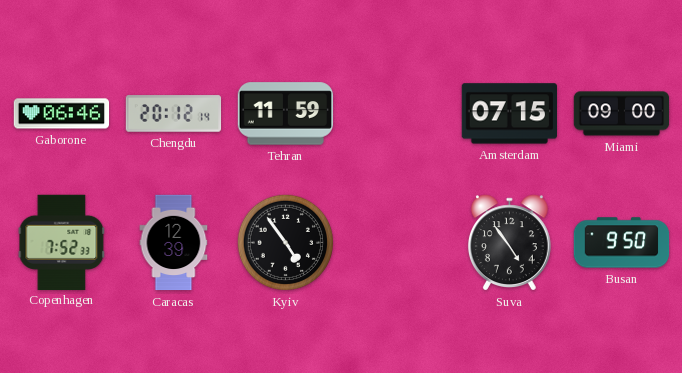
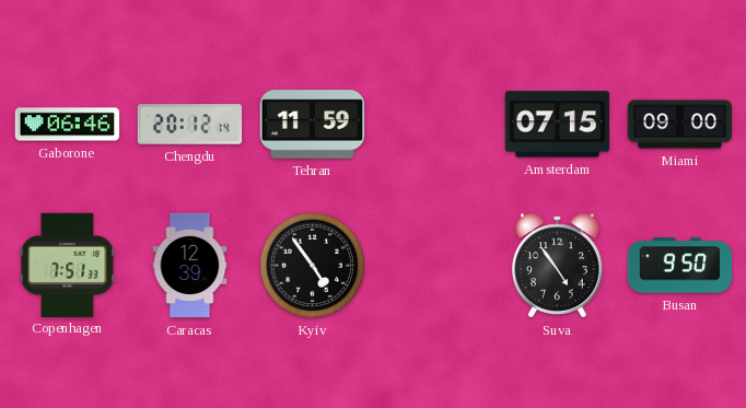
Copenhagen: 7:52 -> 7:51
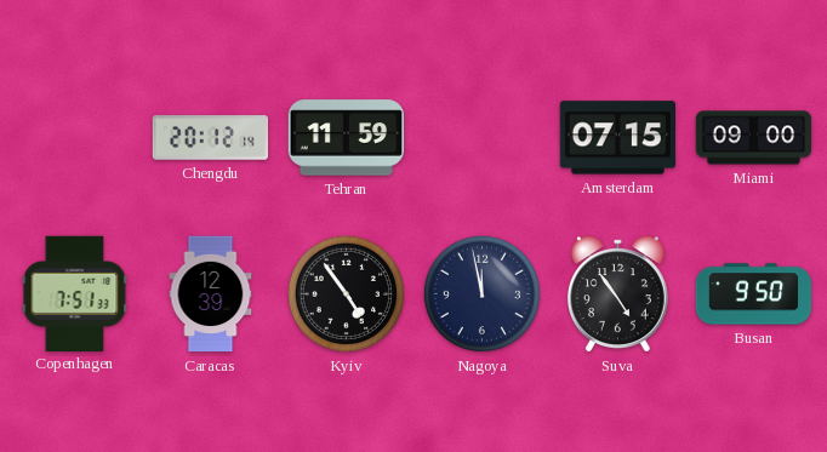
Gaborone: 06:46 -> none
Nagoya: none -> 11:58
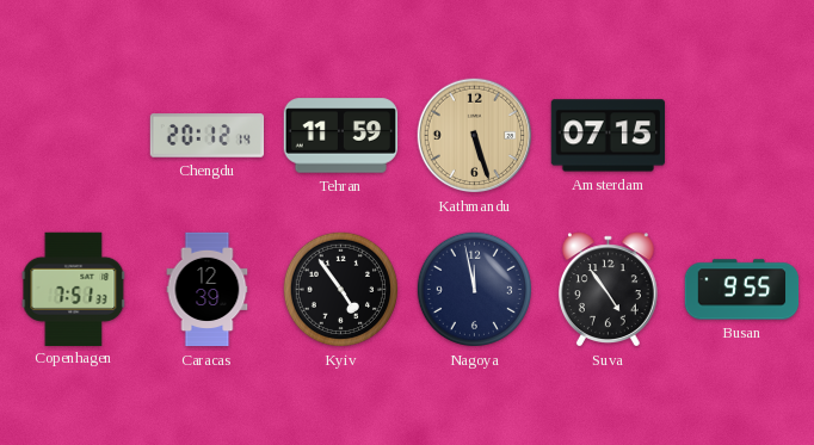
Kathmandu: none -> 5:27
Miami: 09:00 -> none
Busan: 9:50 -> 9:55
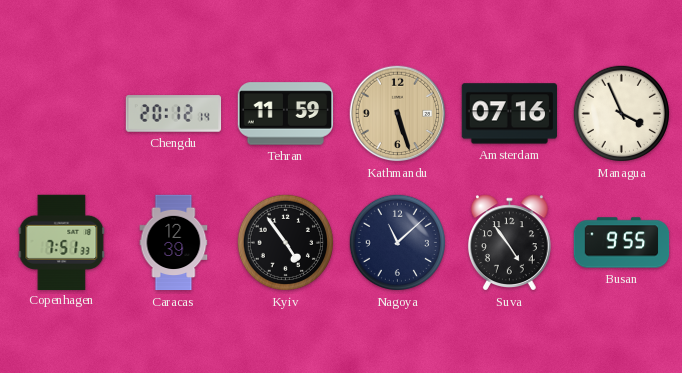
Amsterdam: 07:15 -> 07:16
Managua: none -> 3:56
Nagoya: 11:58 -> 11:08
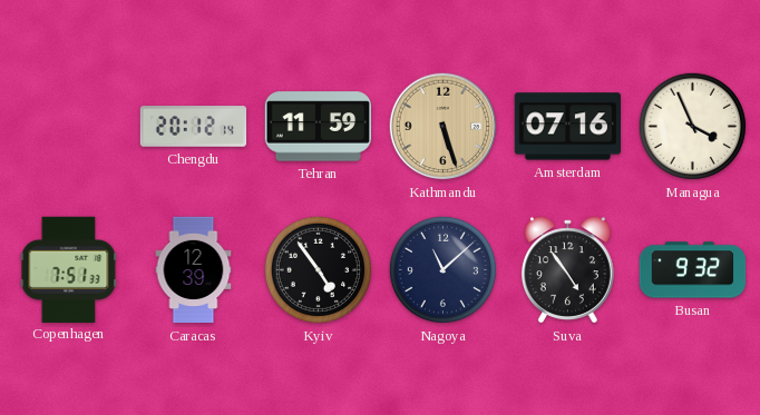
Busan: 9:55 -> 9:32
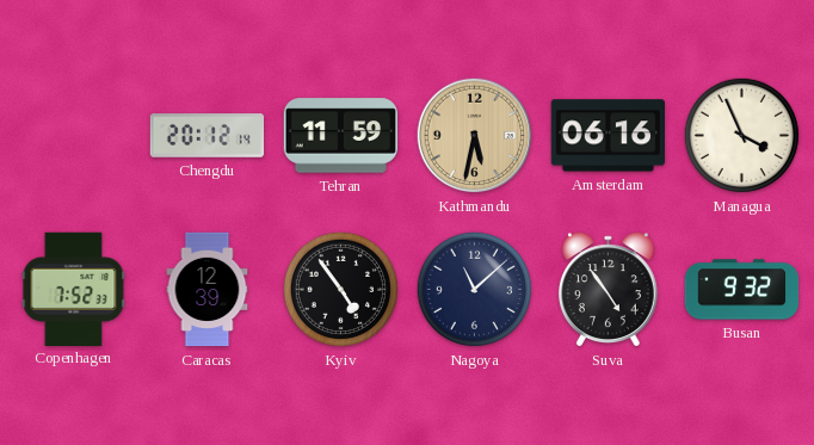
Kathmandu: 5:27 -> 5:32
Amsterdam: 07:16 -> 06:16
Copenhagen: 7:51 -> 7:52
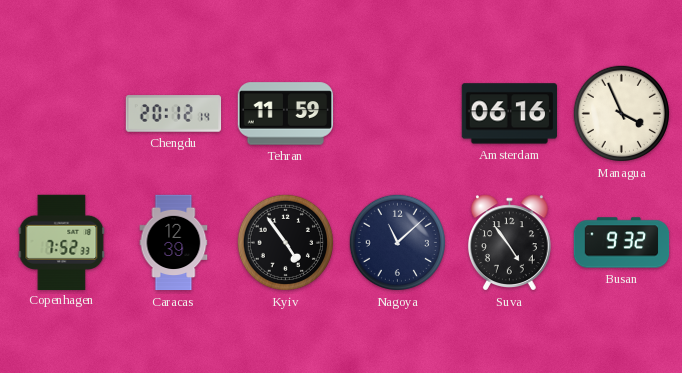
Kathmandu: 5:32 -> none
